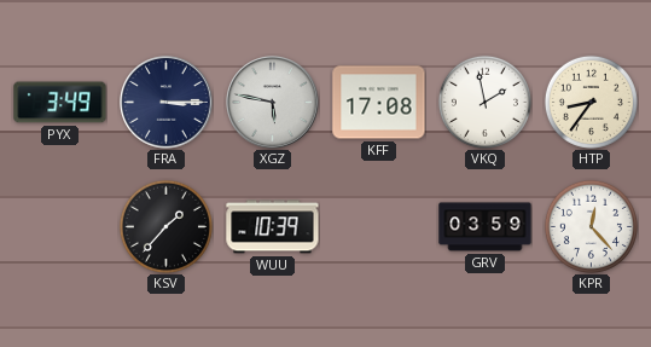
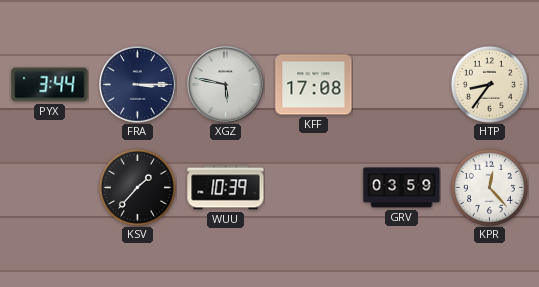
PYX: 3:49 -> 3:44
VKQ: 1:58 -> none
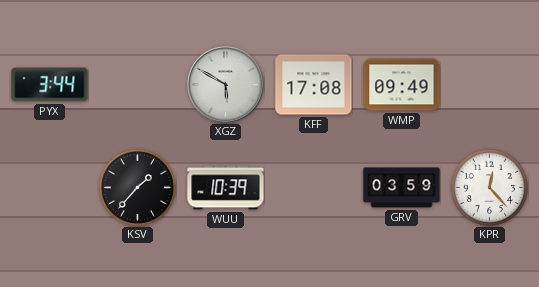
FRA: 3:15 -> none
XGZ: 5:47 -> 5:50
WMP: none -> 09:49
HTP: 8:36 -> none
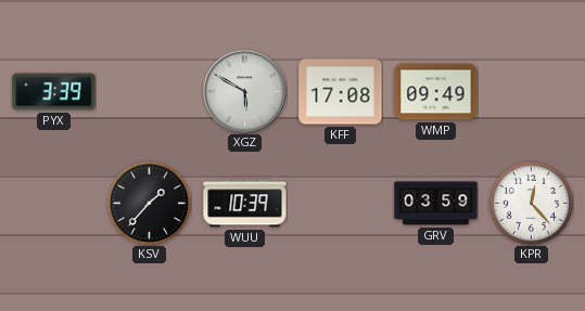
PYX: 3:44 -> 3:39
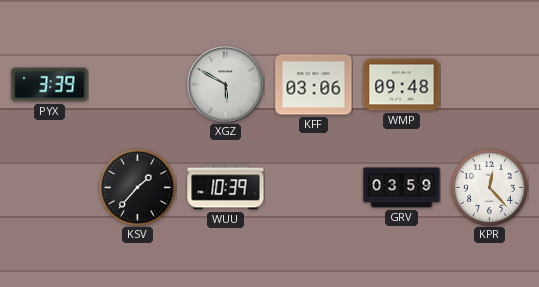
KFF: 17:08 -> 03:06
WMP: 09:49 -> 09:48
